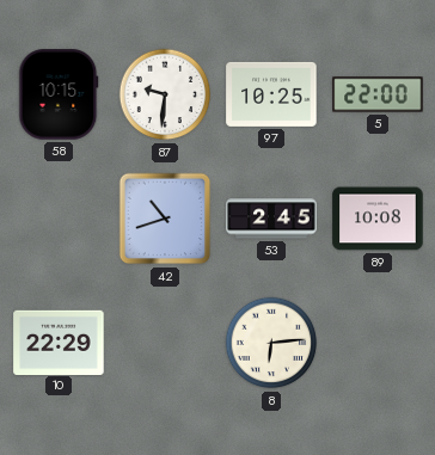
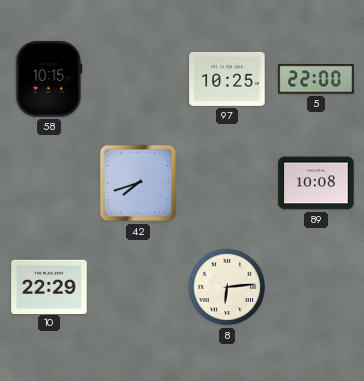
87: 9:31 -> none
42: 10:42 -> 7:42
53: 2:45 -> none
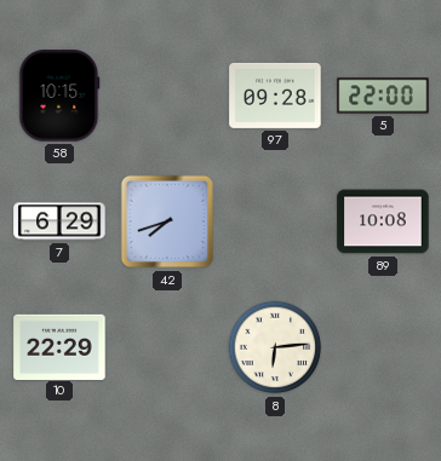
97: 10:25 -> 09:28
7: none -> 6:29
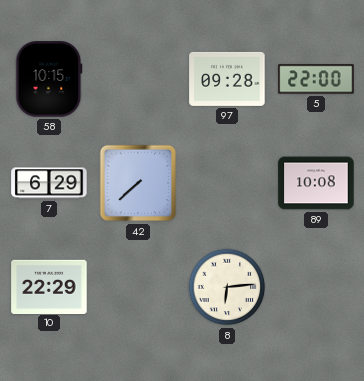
42: 7:42 -> 7:38
